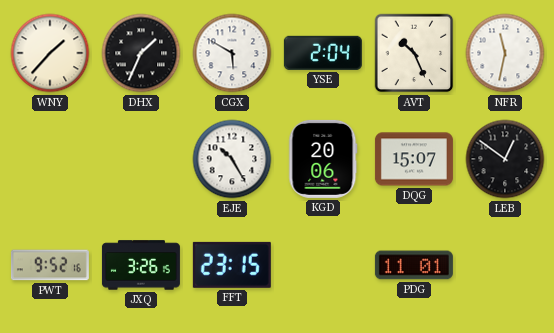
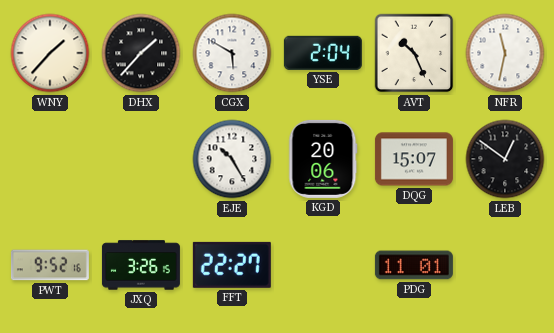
DHX: 1:34 -> 1:37
FFT: 23:15 -> 22:27
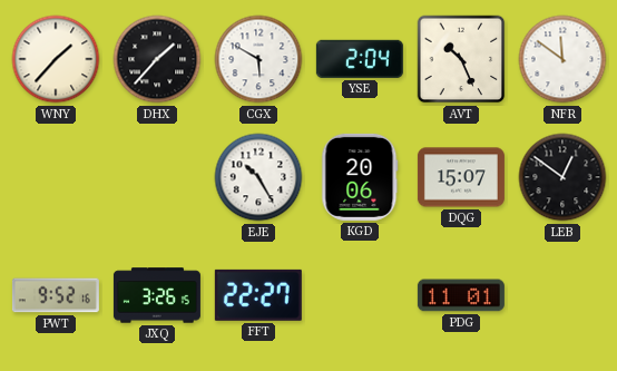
NFR: 11:32 -> 11:51
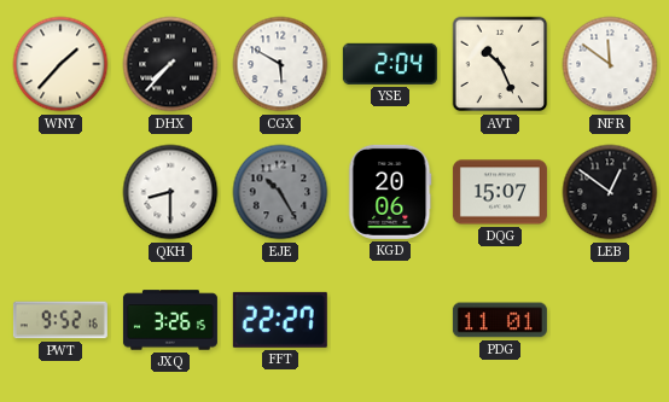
DHX: 1:37 -> 7:37
QKH: none -> 8:30
EJE dial: white -> grey
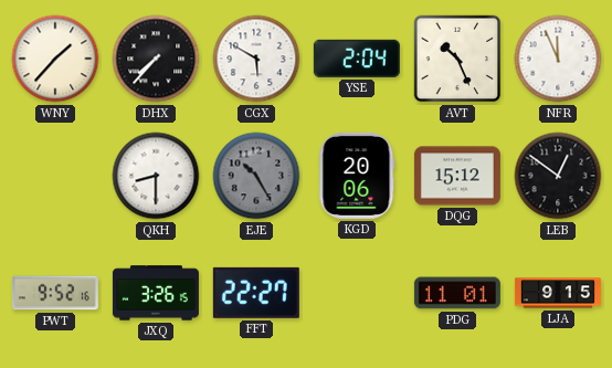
NFR: 11:51 -> 11:56
DQG: 15:07 -> 15:12
LJA: none -> 9:15
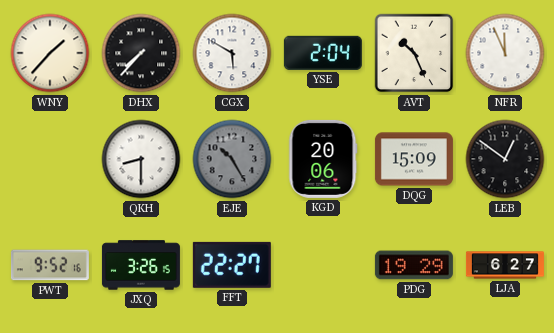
DQG: 15:12 -> 15:09
PDG: 11:01 -> 19:29
LJA: 9:15 -> 6:27
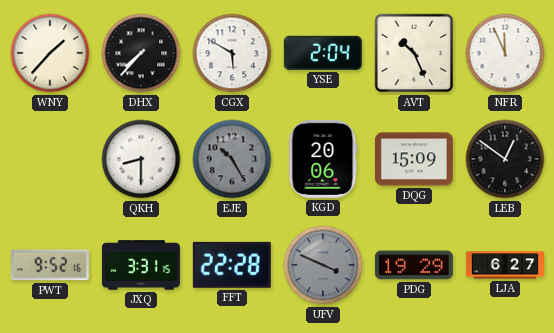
JXQ: 3:26 -> 3:31
FFT: 22:27 -> 22:28
UFV: none -> 3:49
